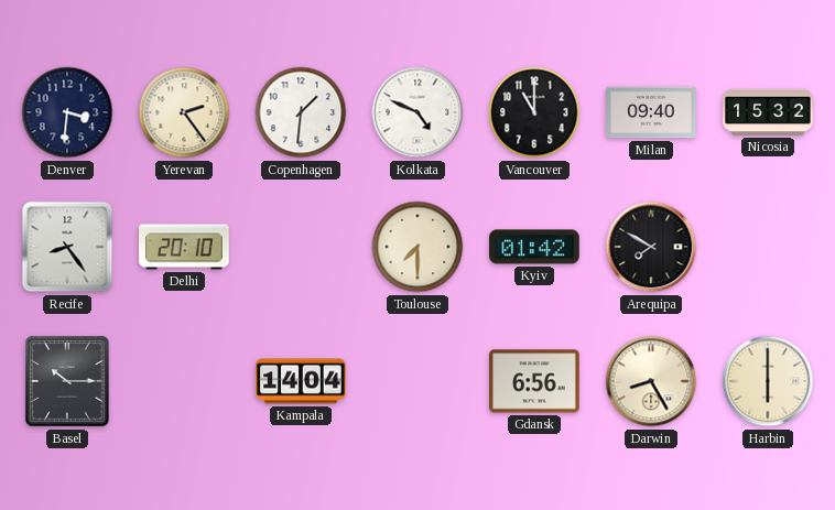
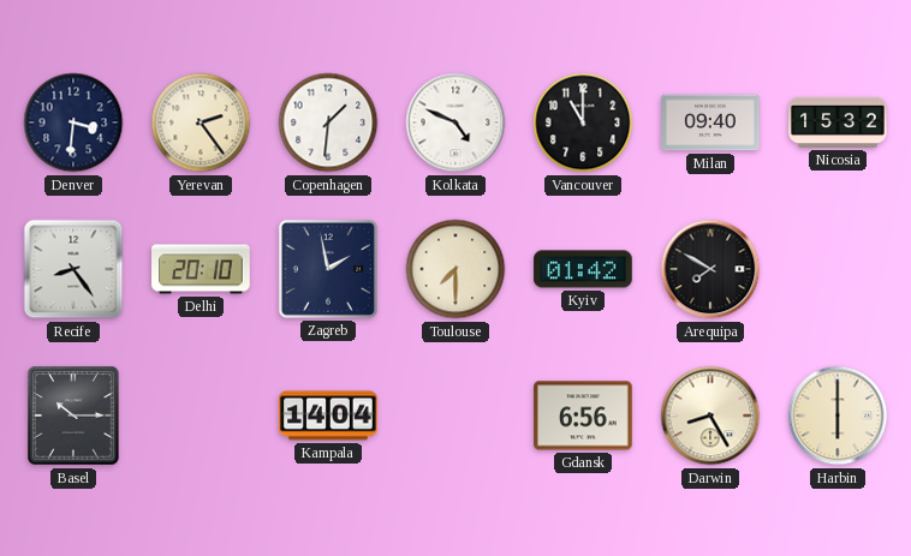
Zagreb: none -> 1:58
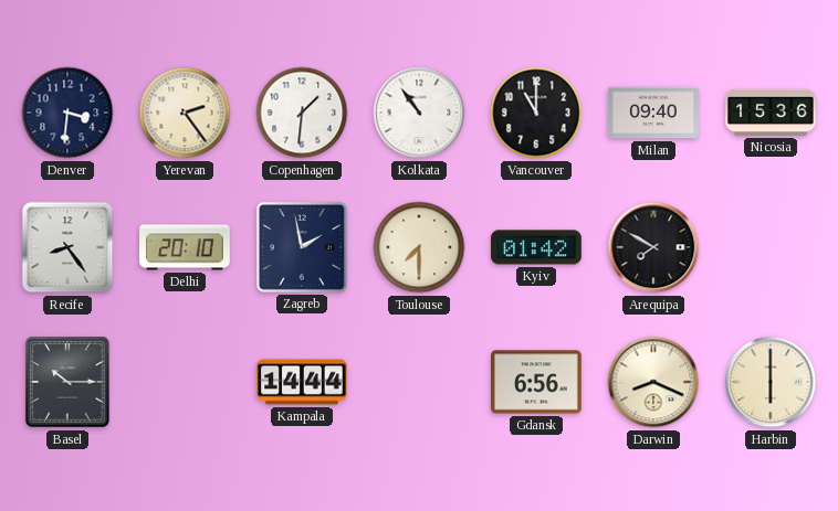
Kolkata: 4:49 -> 10:54
Nicosia: 15:32 -> 15:36
Kampala: 14:04 -> 14:44
Darwin: 8:25 -> 8:19
